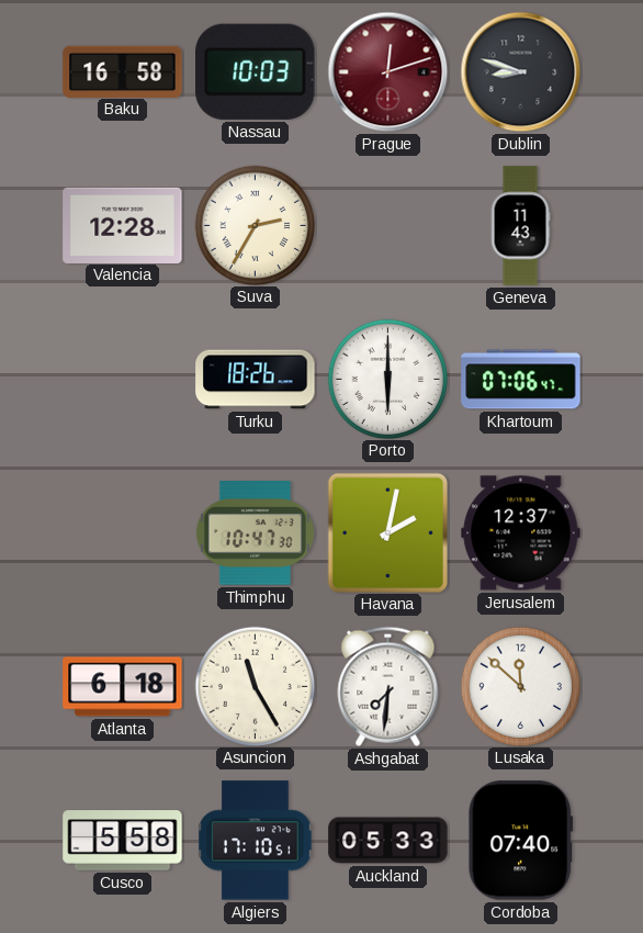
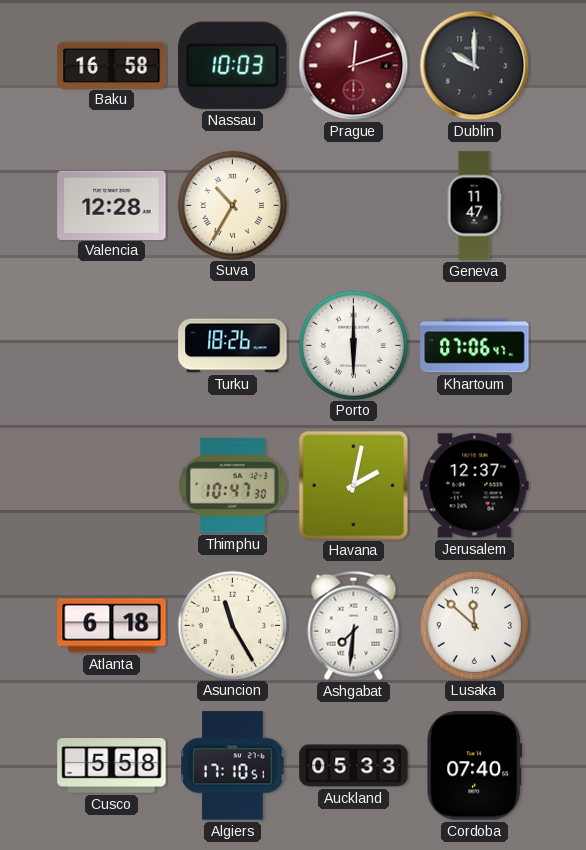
Dublin: 8:48 -> 10:00
Suva: 2:35 -> 10:35
Geneva: 11:43 -> 11:47
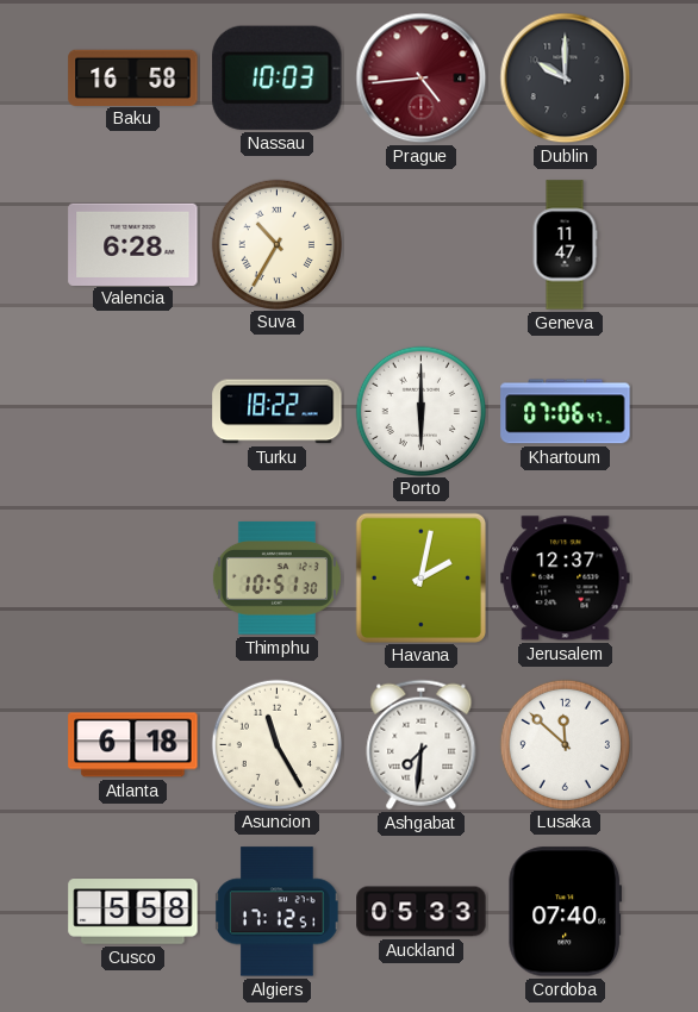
Prague: 12:12 -> 4:44
Valencia: 12:28 -> 6:28
Turku: 18:26 -> 18:22
Thimphu: 10:47 -> 10:51
Algiers: 17:10 -> 17:12
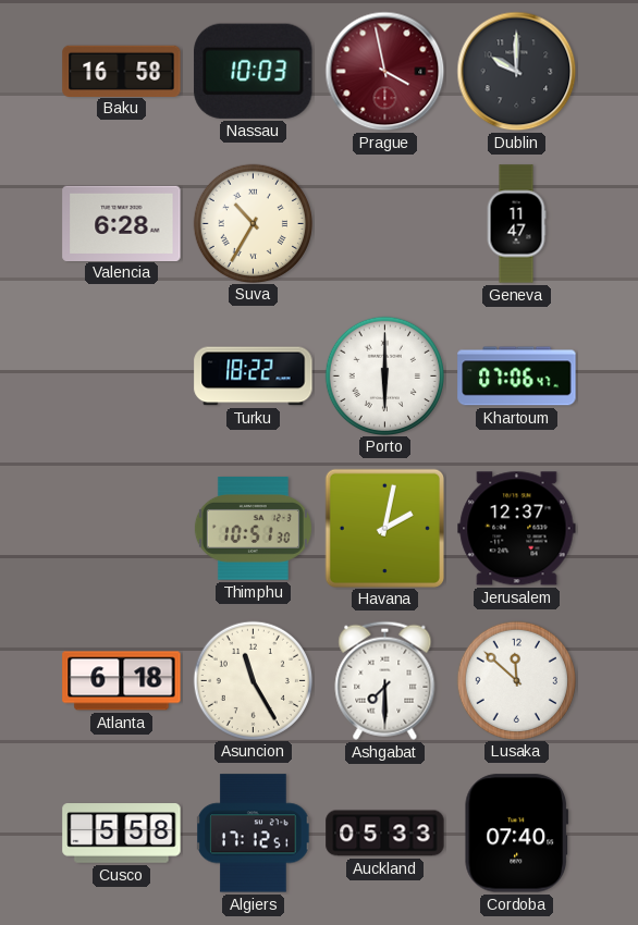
Prague: 4:44 -> 3:58
Ashgabat: 7:31 -> 7:30
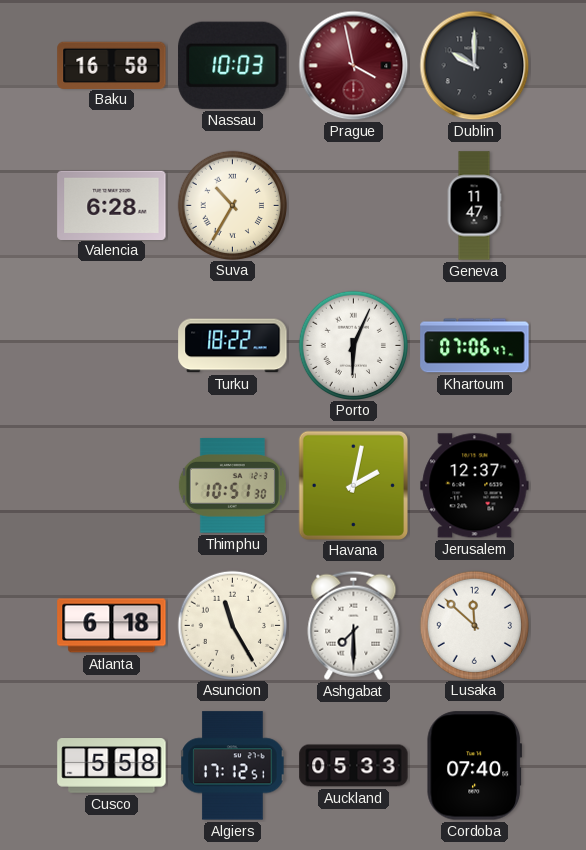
Porto: 6:00 -> 6:04
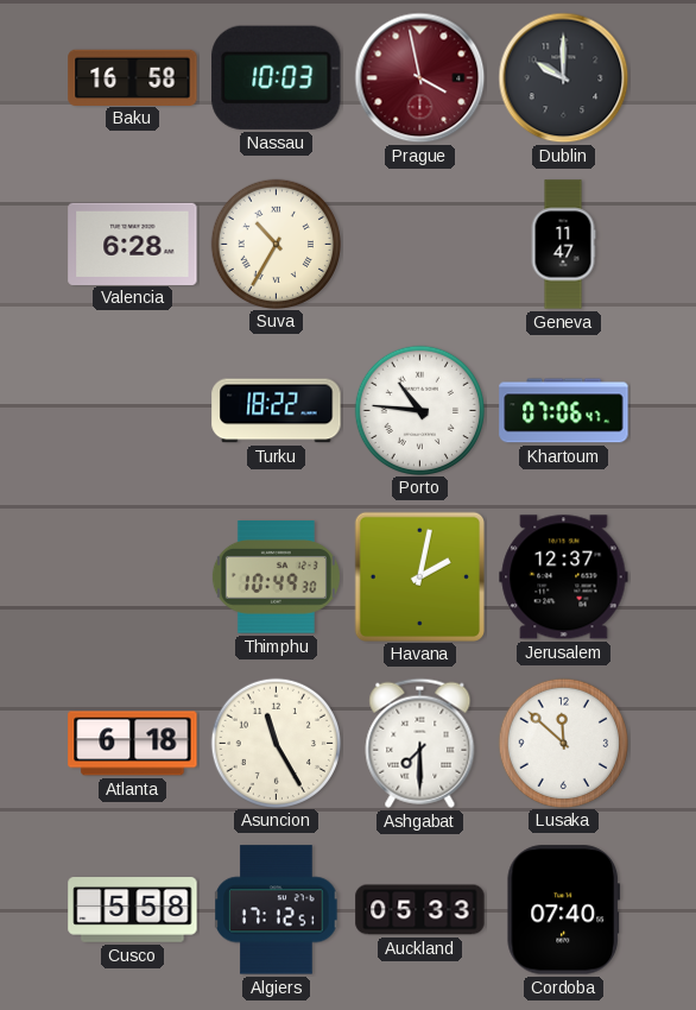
Porto: 6:04 -> 10:46
Thimphu: 10:51 -> 10:49
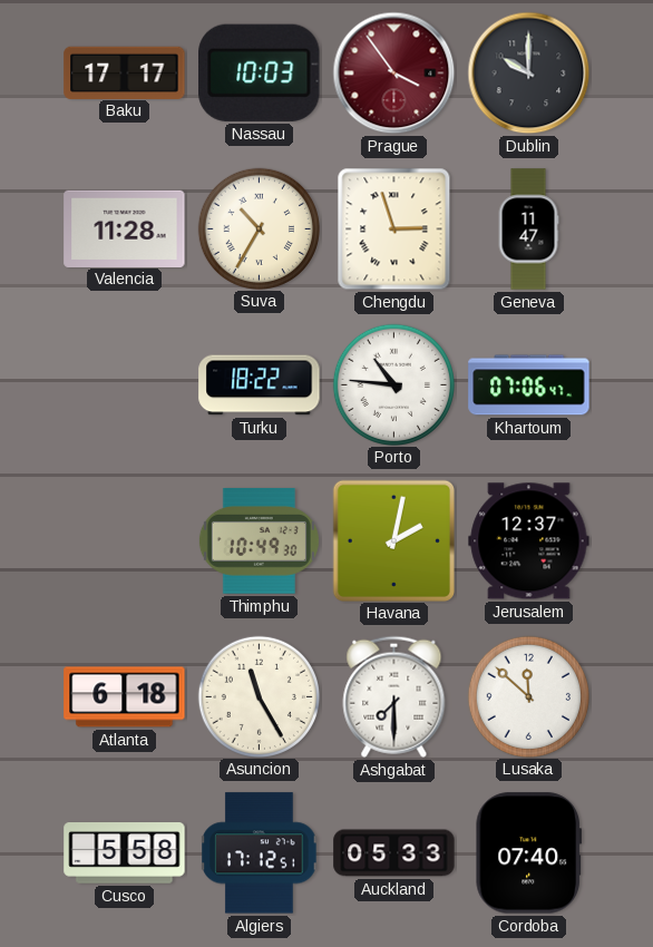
Baku: 16:58 -> 17:17
Prague: 3:58 -> 3:54
Valencia: 6:28 -> 11:28
Chengdu: none -> 2:57
